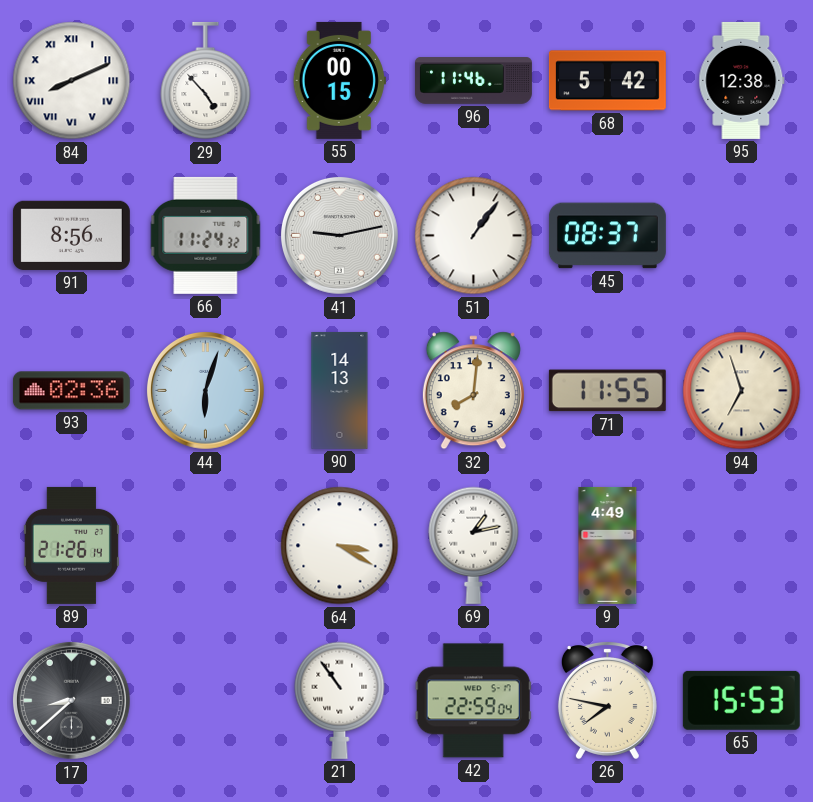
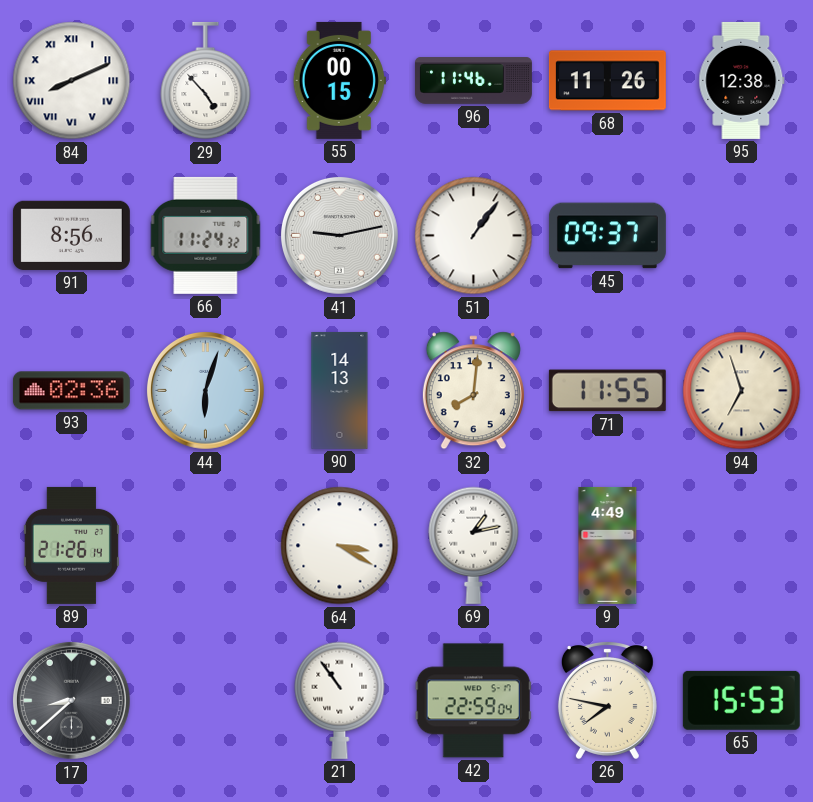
68: 5:42 -> 11:26
45: 08:37 -> 09:37
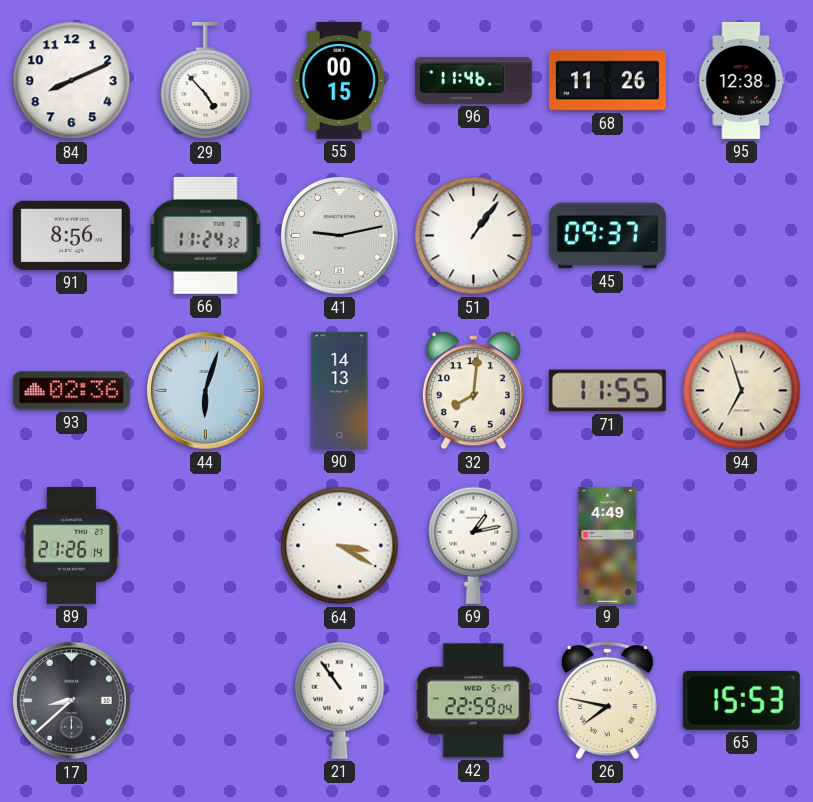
84 numerals: Roman -> Arabic
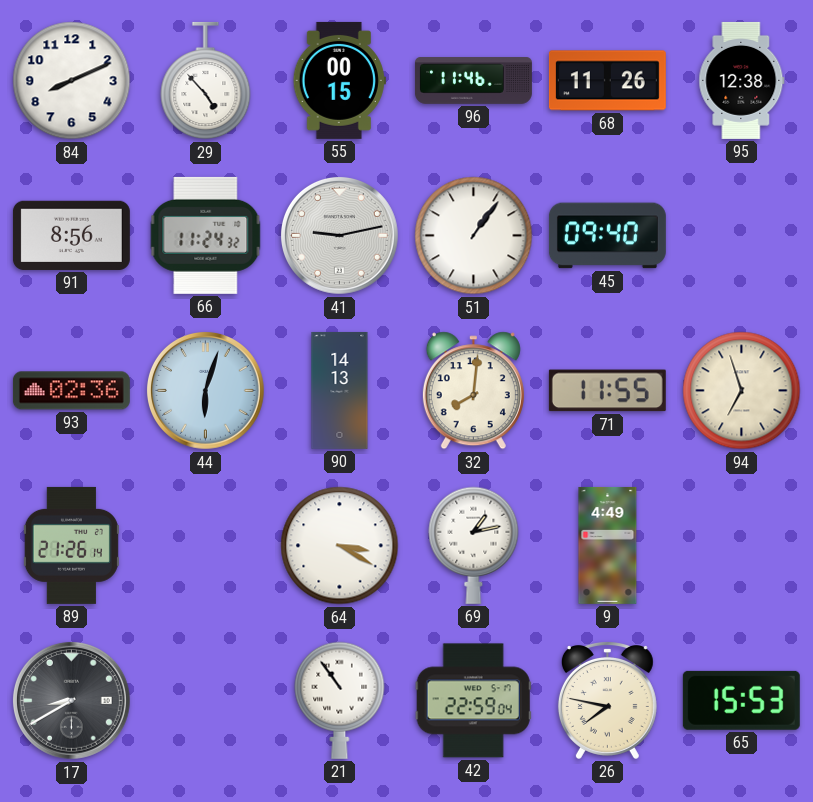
45: 09:37 -> 09:40
17: 8:38 -> 8:40
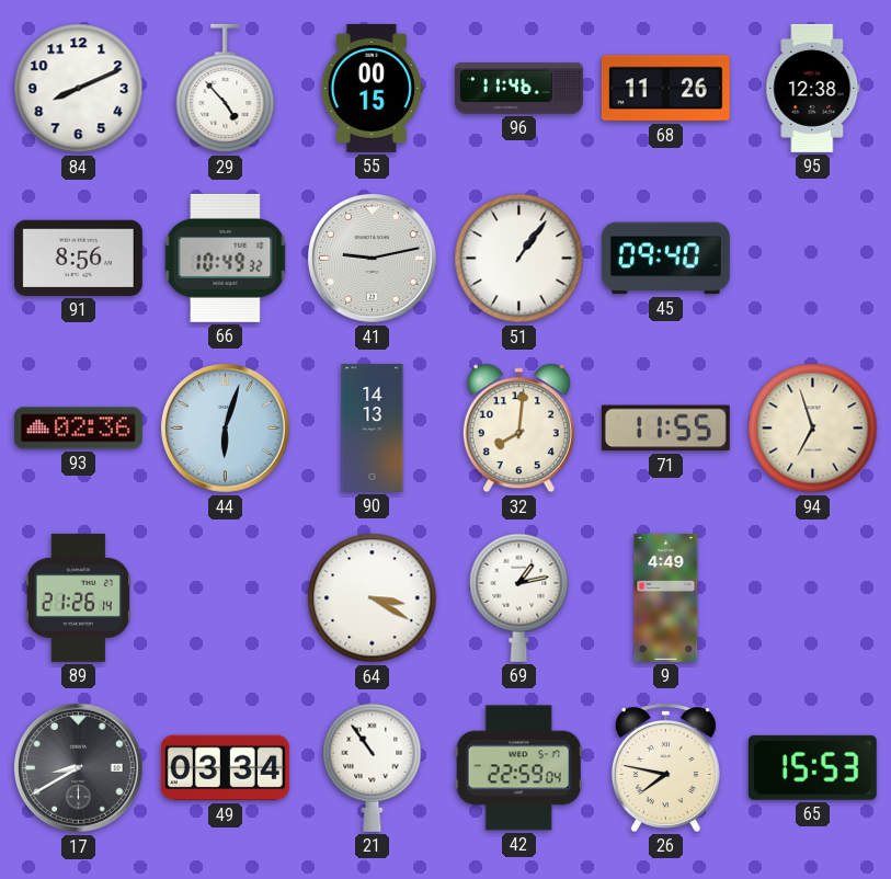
66: 11:24 -> 10:49
49: none -> 03:34
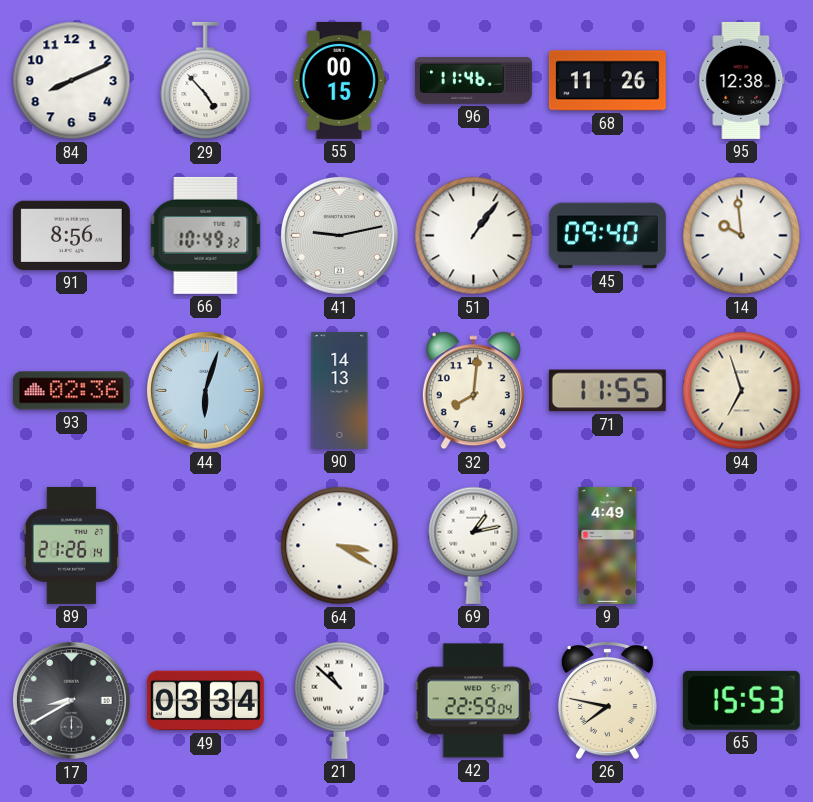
14: none -> 9:59
21: 10:54 -> 10:52
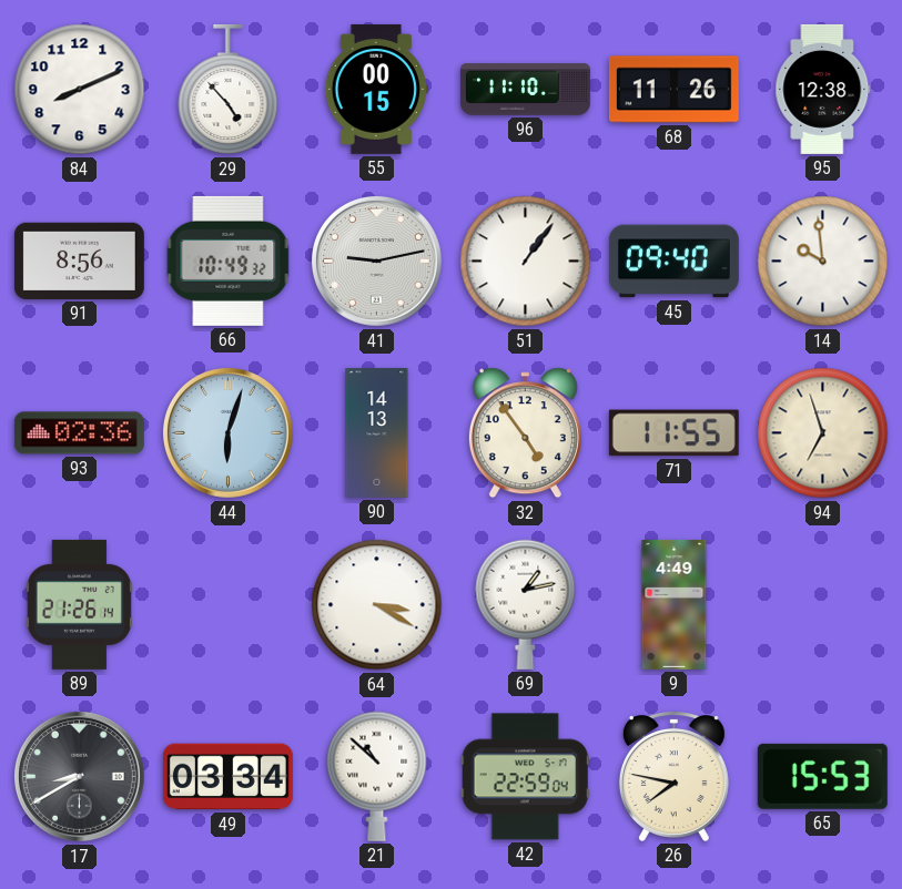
96: 11:46 -> 11:10
32: 8:01 -> 4:54
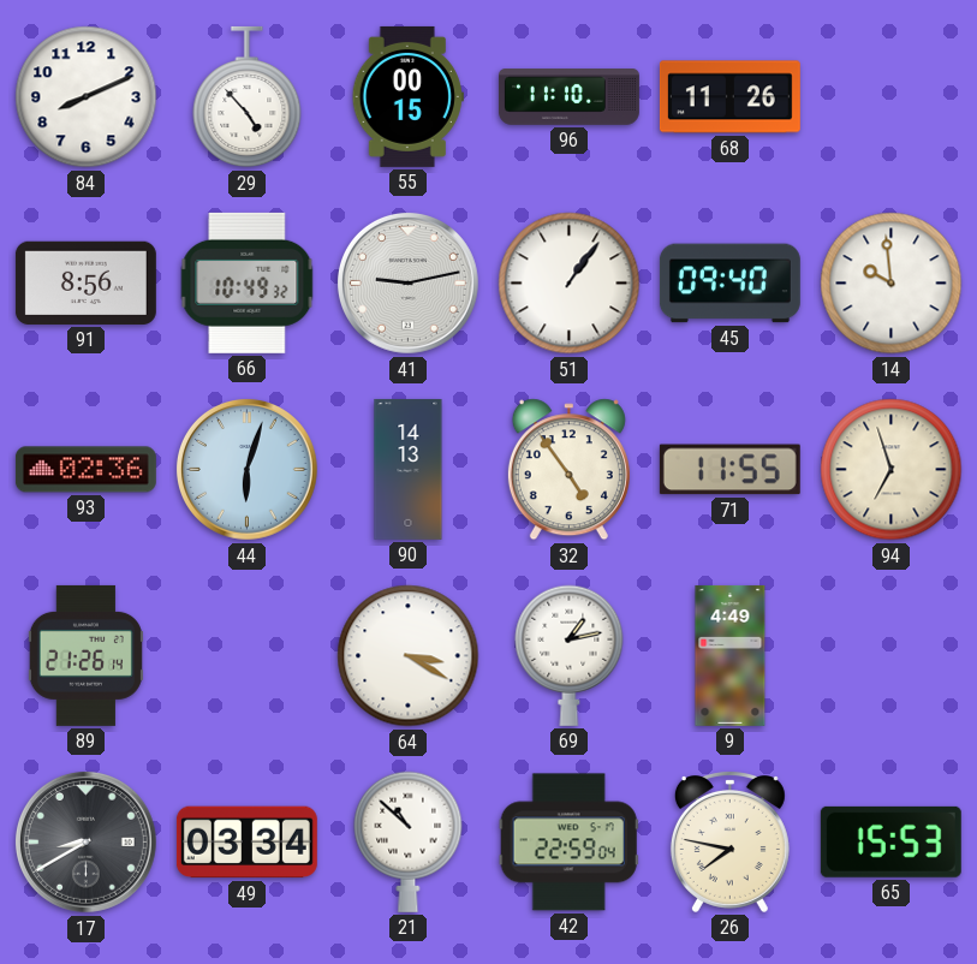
95: 12:38 -> none
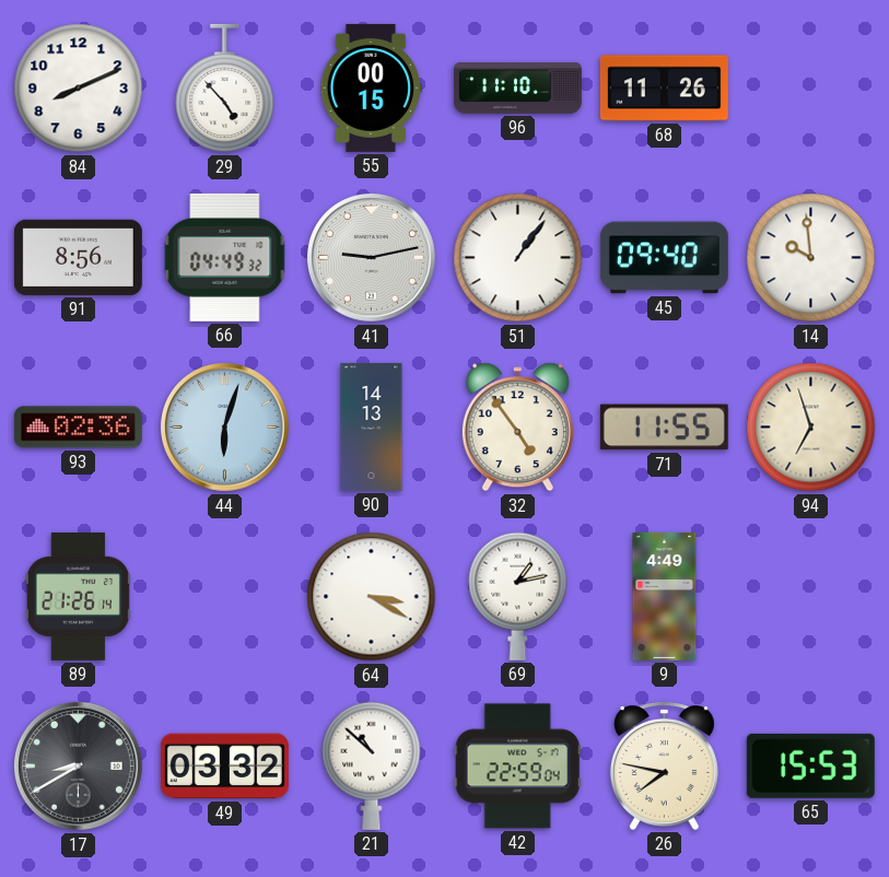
66: 10:49 -> 04:49
49: 03:34 -> 03:32
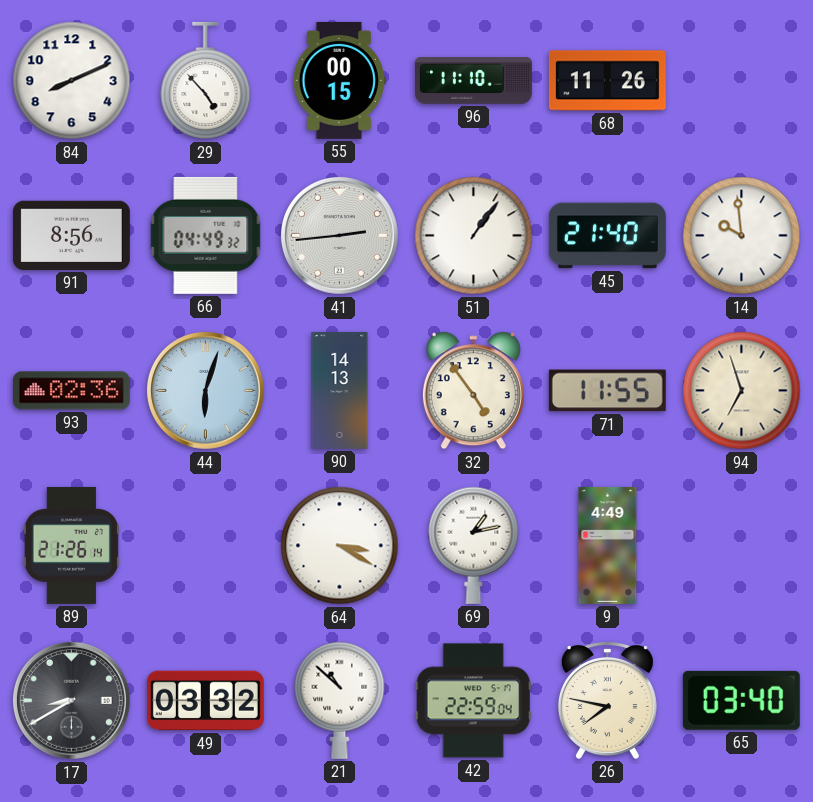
41: 9:13 -> 2:44
45: 09:40 -> 21:40
65: 15:53 -> 03:40
